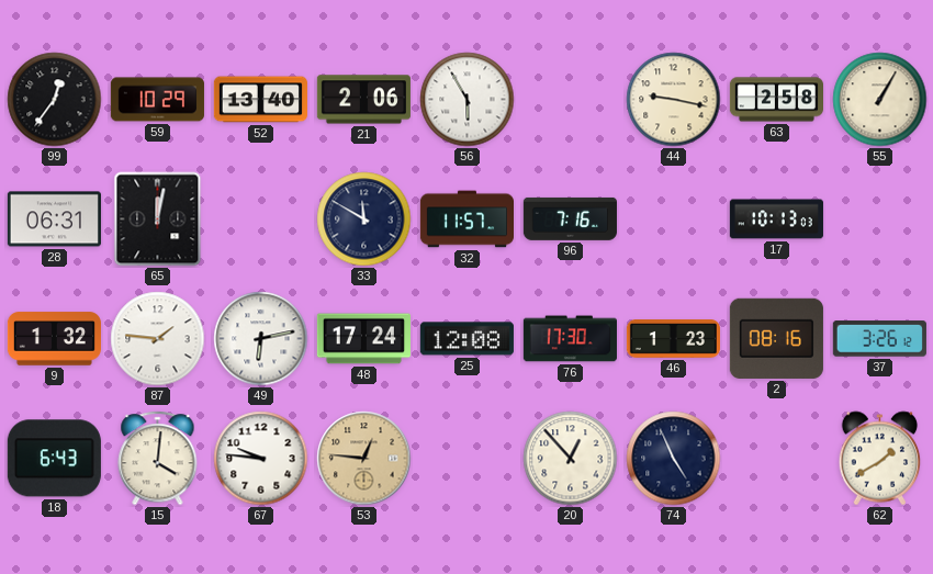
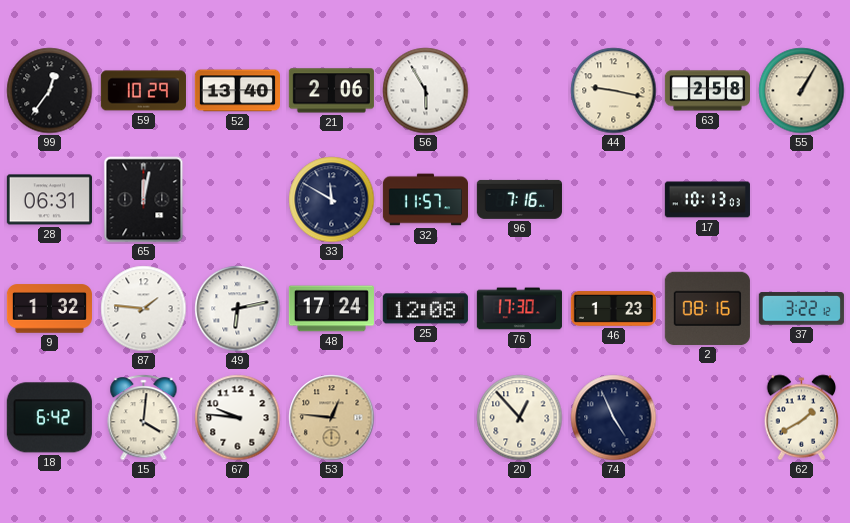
37: 3:26 -> 3:22
18: 6:43 -> 6:42
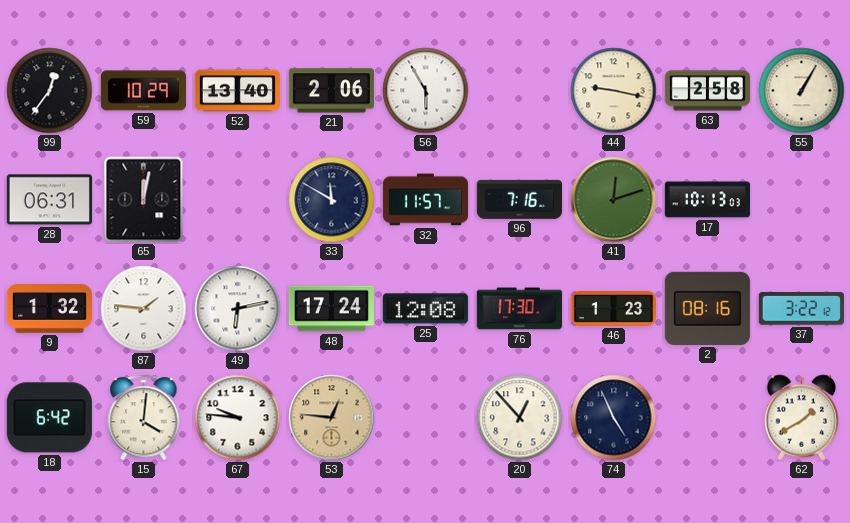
41: none -> 12:12
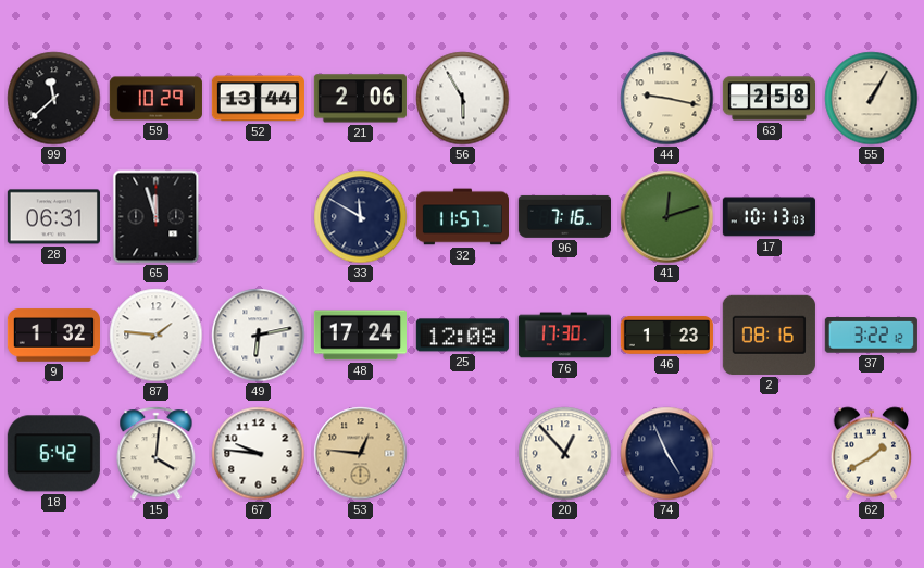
99: 12:36 -> 11:38
52: 13:40 -> 13:44
65: 12:02 -> 11:57
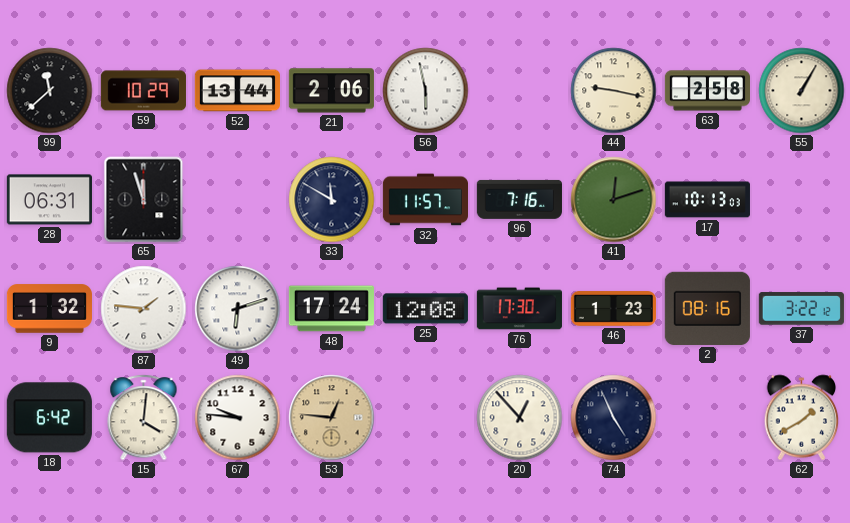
56: 5:55 -> 5:58
49: 6:13 -> 6:12
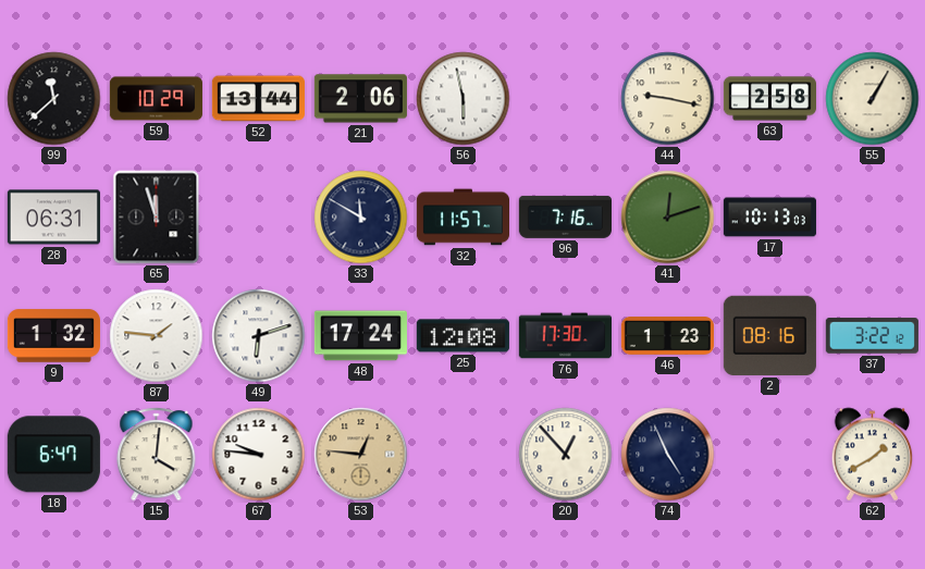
18: 6:42 -> 6:47
